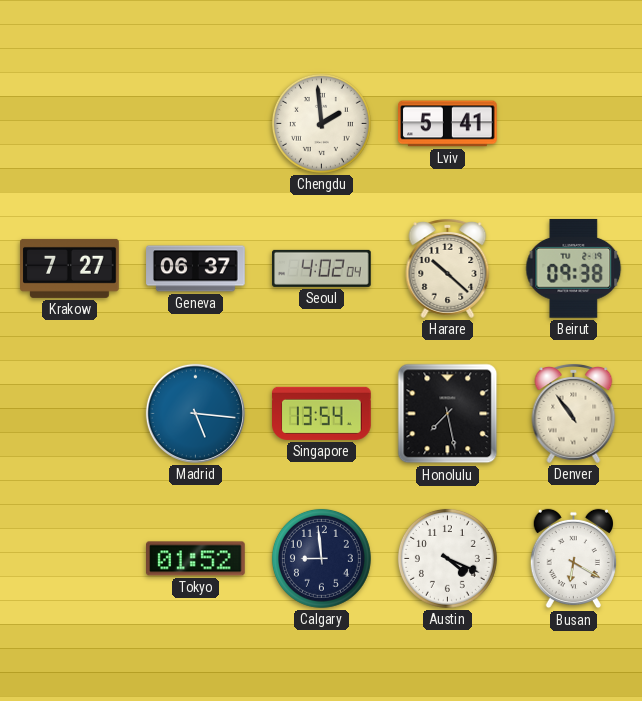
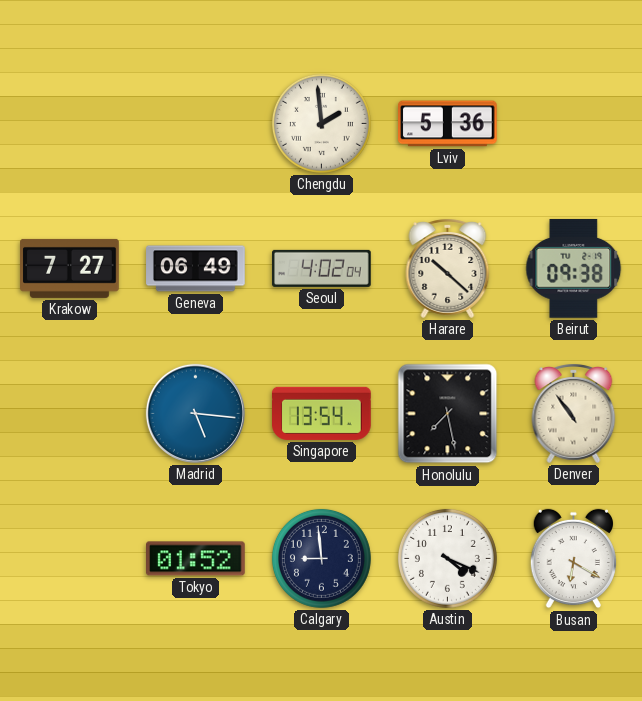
Lviv: 5:41 -> 5:36
Geneva: 06:37 -> 06:49
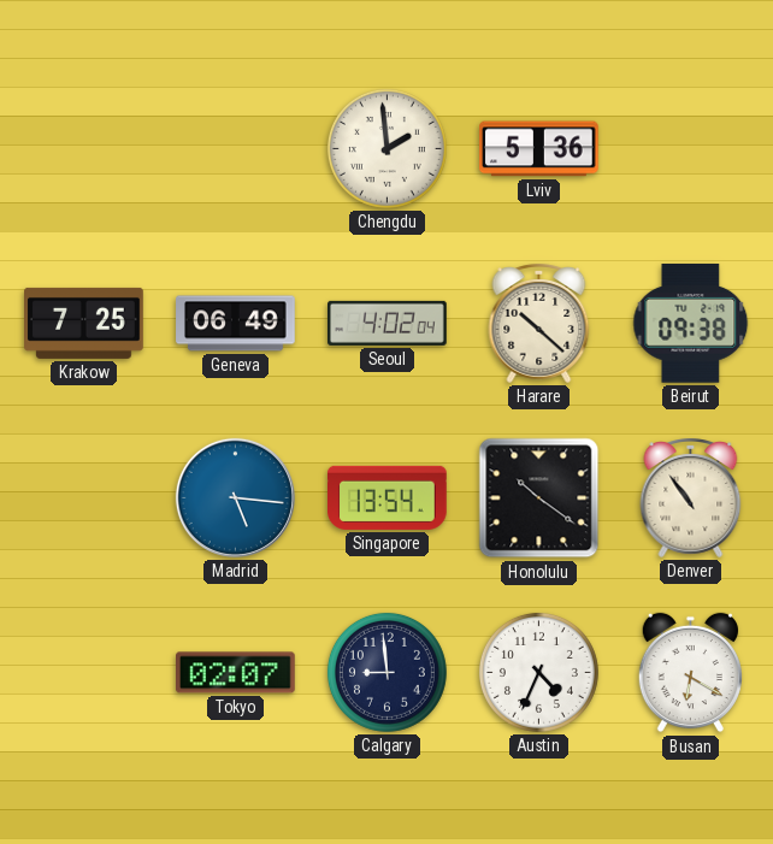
Krakow: 7:27 -> 7:25
Honolulu: 7:28 -> 10:21
Tokyo: 01:52 -> 02:07
Austin: 4:19 -> 4:34
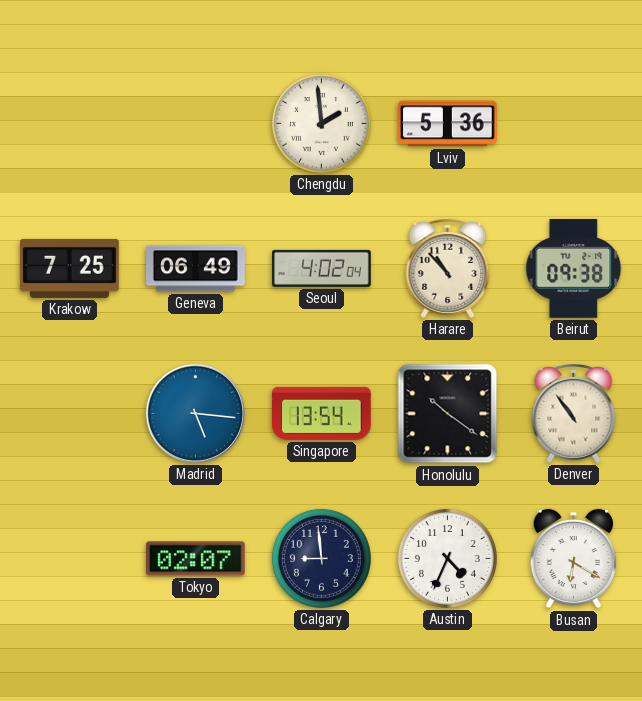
Harare: 10:22 -> 10:53
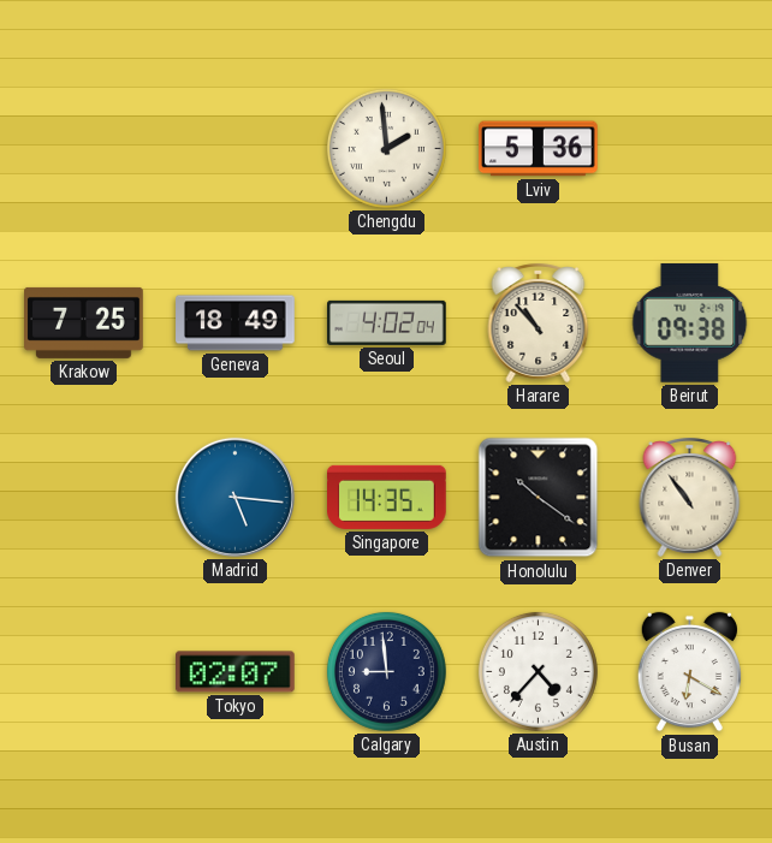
Geneva: 06:49 -> 18:49
Singapore: 13:54 -> 14:35
Austin: 4:34 -> 4:37
